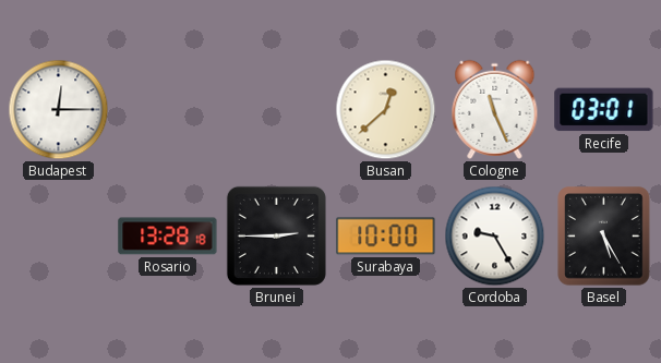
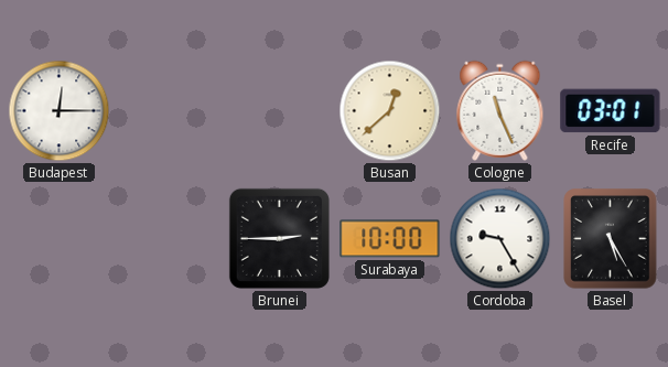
Rosario: 13:28 -> none
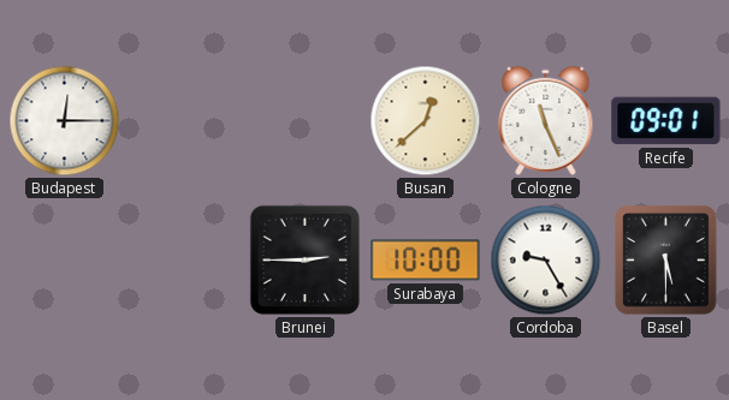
Recife: 03:01 -> 09:01
Basel: 5:25 -> 5:30
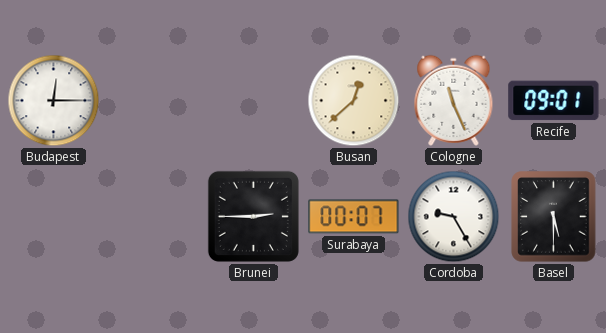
Surabaya: 10:00 -> 00:07
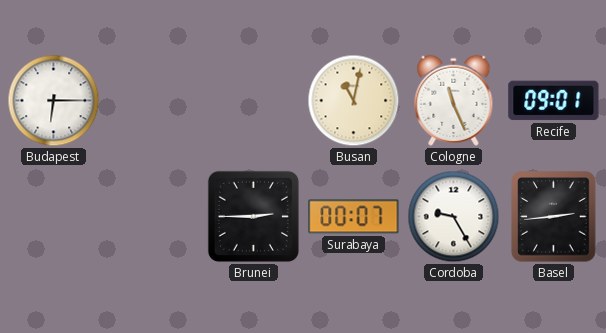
Budapest: 12:15 -> 6:15
Busan: 12:38 -> 11:02
Basel: 5:30 -> 2:44
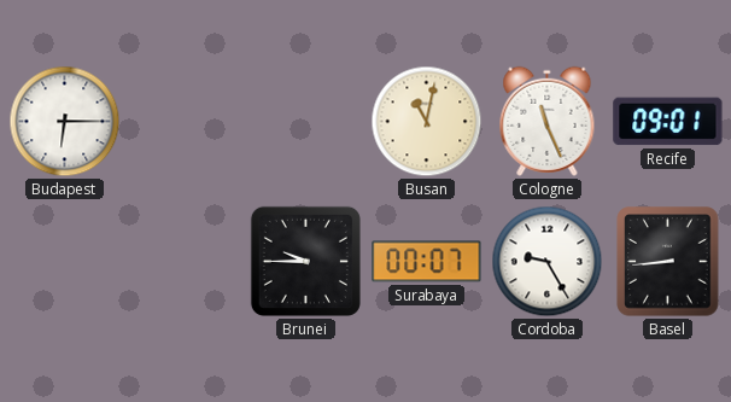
Brunei: 2:45 -> 9:45
Basel: 2:44 -> 8:44
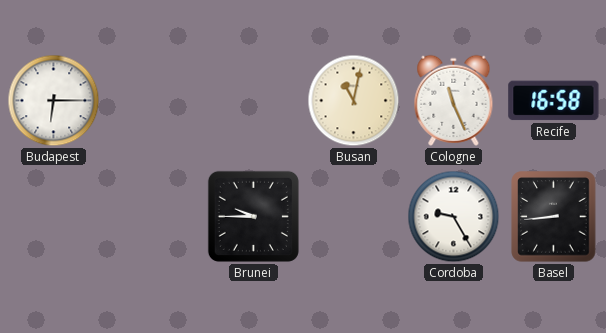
Recife: 09:01 -> 16:58
Surabaya: 00:07 -> none
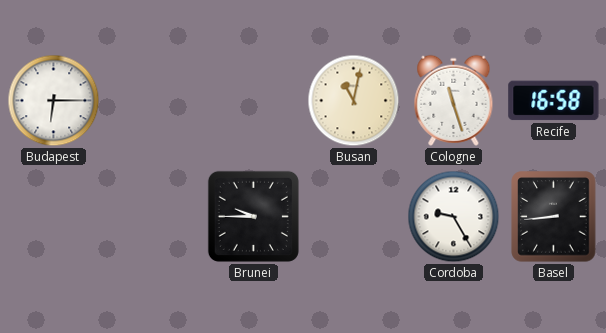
Cologne: 11:26 -> 11:27
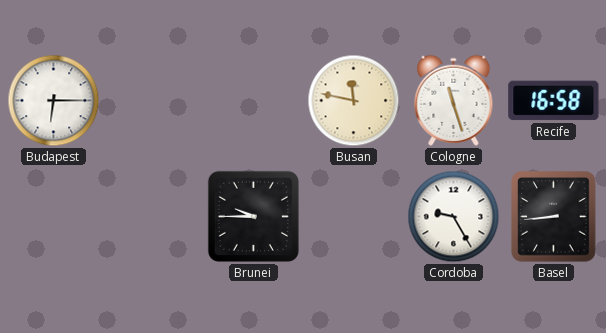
Busan: 11:02 -> 11:47
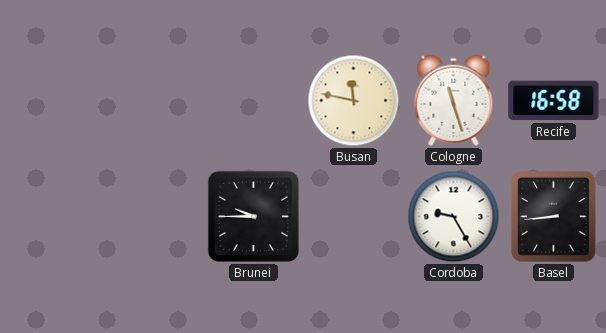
Budapest: 6:15 -> none
